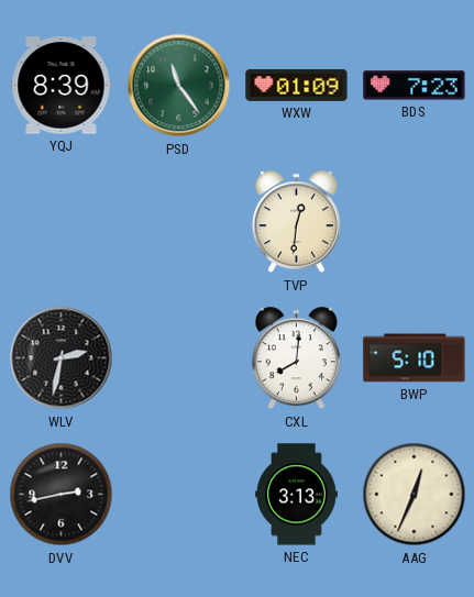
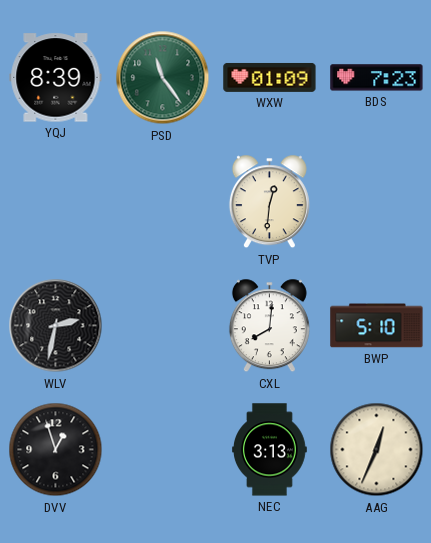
DVV: 2:43 -> 12:57
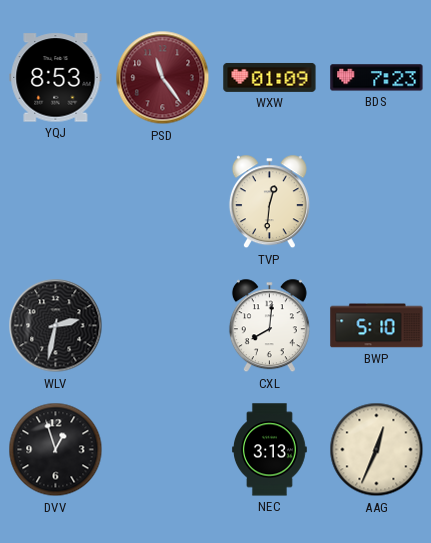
YQJ: 8:39 -> 8:53
PSD dial: green -> burgundy
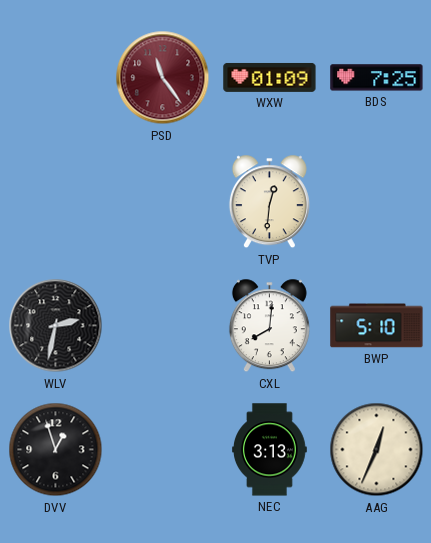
YQJ: 8:53 -> none
BDS: 7:23 -> 7:25
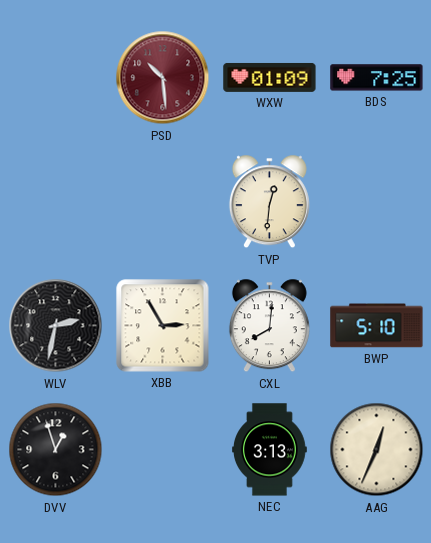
PSD: 11:24 -> 10:29
XBB: none -> 2:55
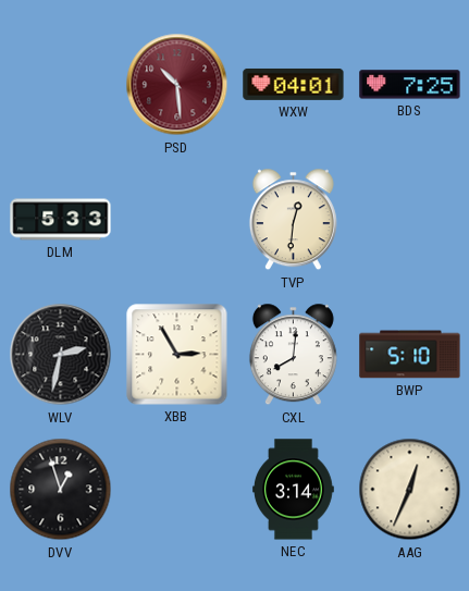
WXW: 01:09 -> 04:01
DLM: none -> 5:33
NEC: 3:13 -> 3:14
